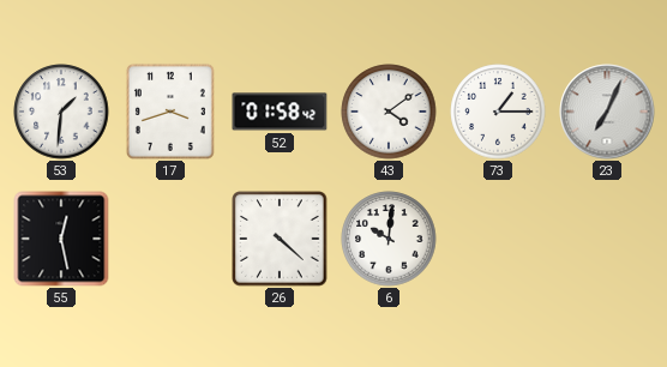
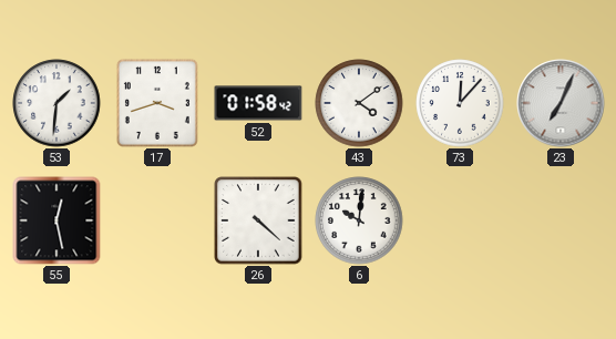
73: 1:15 -> 12:07
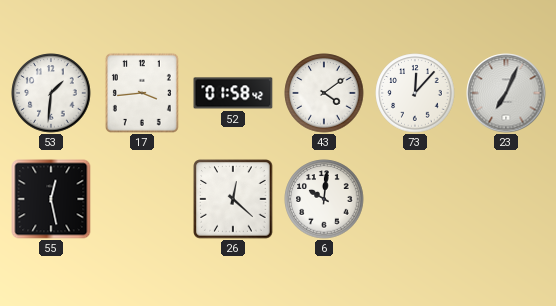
17: 3:42 -> 3:44
26: 4:22 -> 12:22
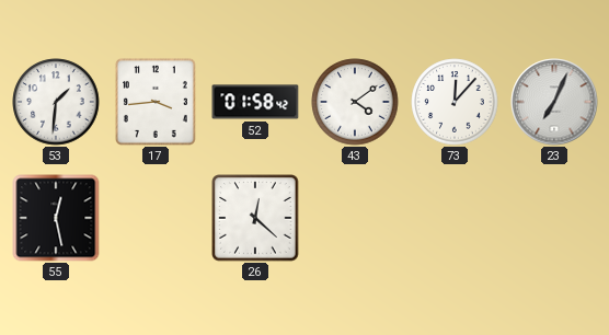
6: 10:01 -> none
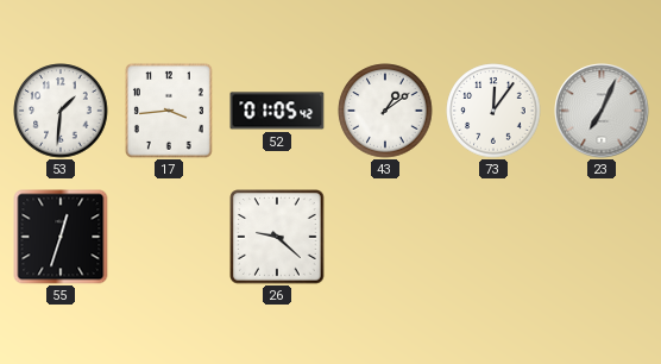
52: 01:58 -> 01:05
43: 4:09 -> 1:09
73: 12:07 -> 12:06
55: 12:28 -> 12:33
26: 12:22 -> 9:22
